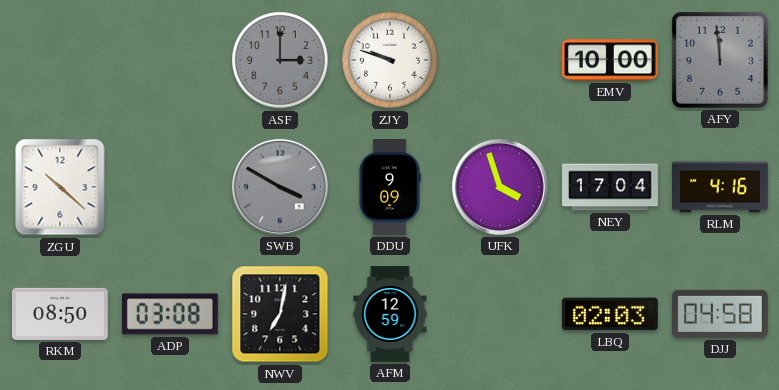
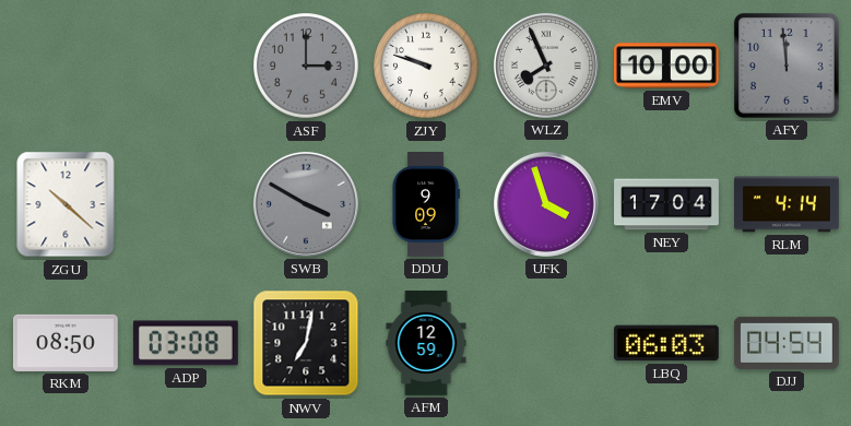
WLZ: none -> 7:56
RLM: 4:16 -> 4:14
LBQ: 02:03 -> 06:03
DJJ: 04:58 -> 04:54
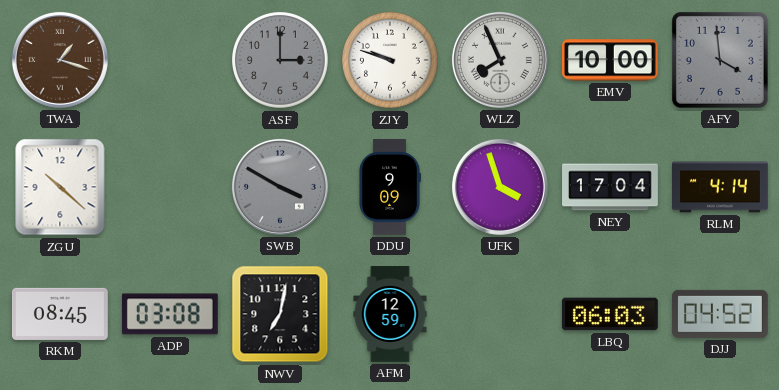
TWA: none -> 1:18
AFY: 11:59 -> 3:59
RKM: 08:50 -> 08:45
DJJ: 04:54 -> 04:52
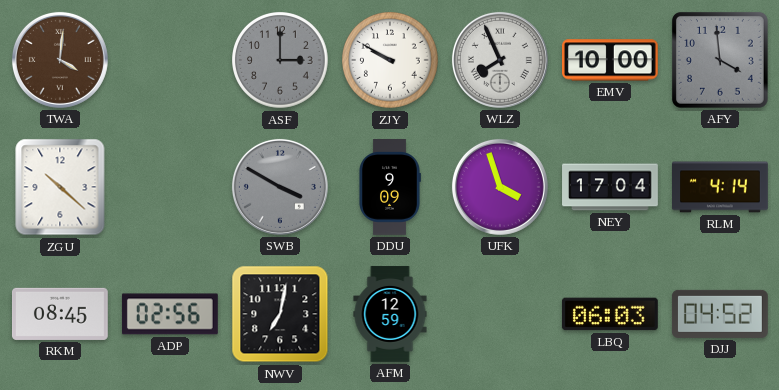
TWA: 1:18 -> 4:01
ZJY: 9:48 -> 9:50
ADP: 03:08 -> 02:56
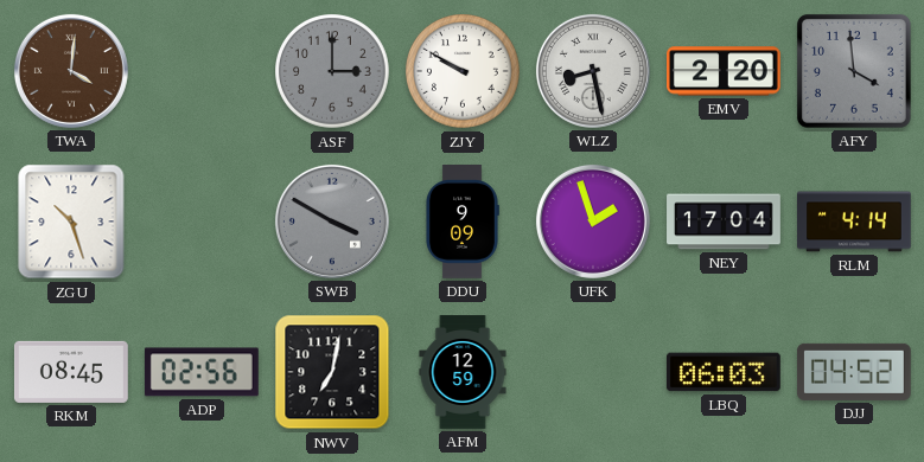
WLZ: 7:56 -> 8:28
EMV: 10:00 -> 2:20
ZGU: 10:22 -> 10:27
UFK: 3:57 -> 1:57
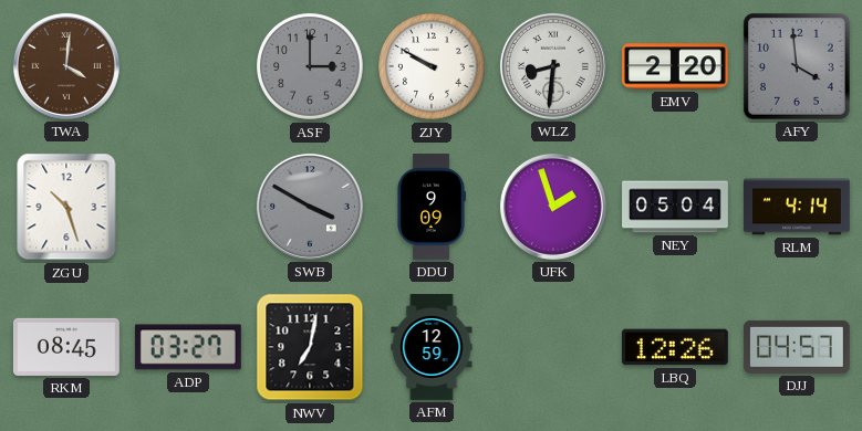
WLZ: 8:28 -> 8:31
NEY: 17:04 -> 05:04
ADP: 02:56 -> 03:27
LBQ: 06:03 -> 12:26
DJJ: 04:52 -> 04:57
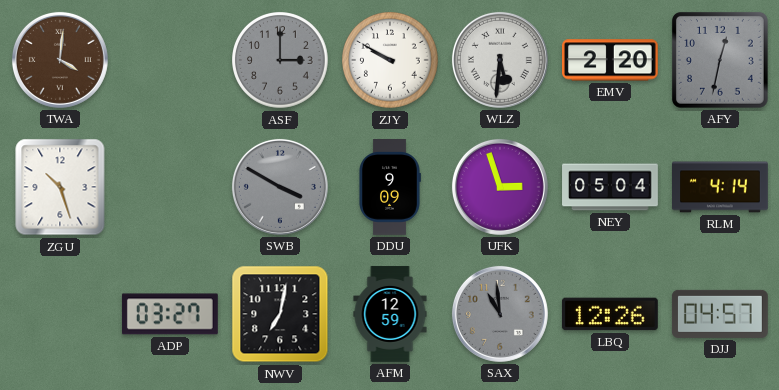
WLZ: 8:31 -> 5:31
AFY: 3:59 -> 12:32
UFK: 1:57 -> 2:57
RKM: 08:45 -> none
SAX: none -> 10:59
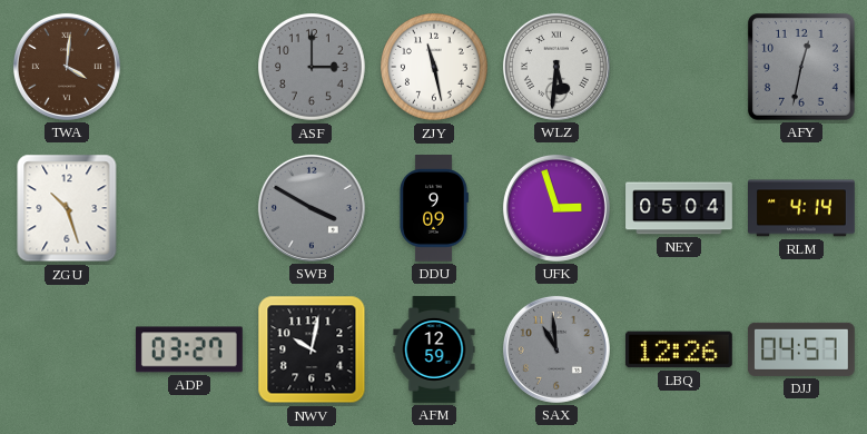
ZJY: 9:50 -> 11:28
EMV: 2:20 -> none
NWV: 7:02 -> 10:02
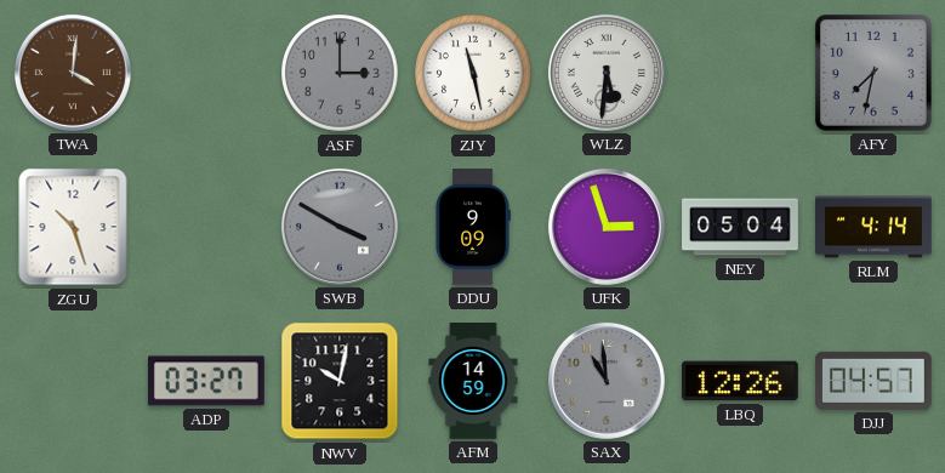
AFY: 12:32 -> 7:32
AFM: 12:59 -> 14:59
